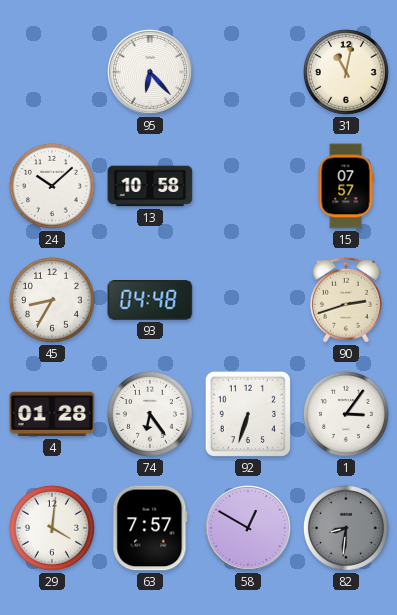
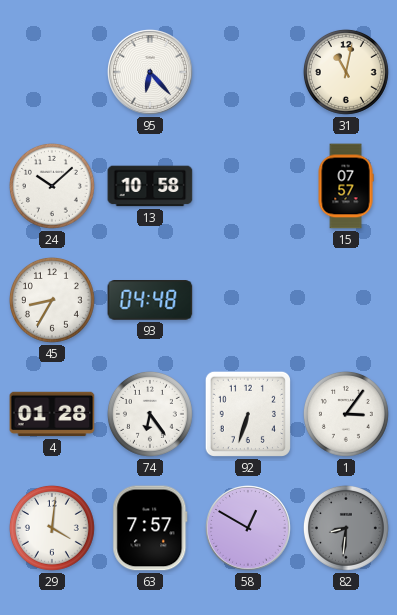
90: 2:42 -> none
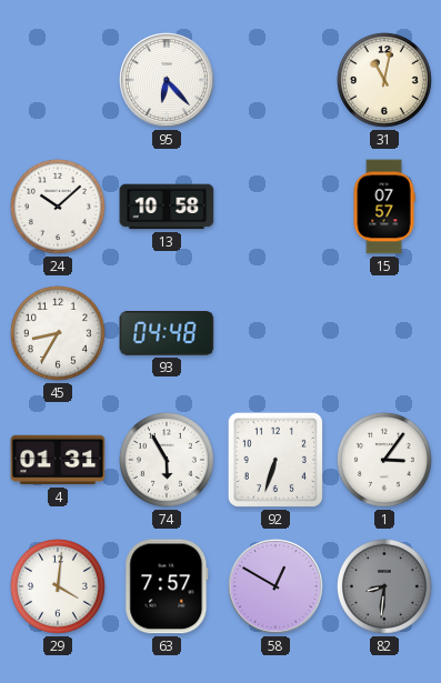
4: 01:28 -> 01:31
74: 6:24 -> 5:55
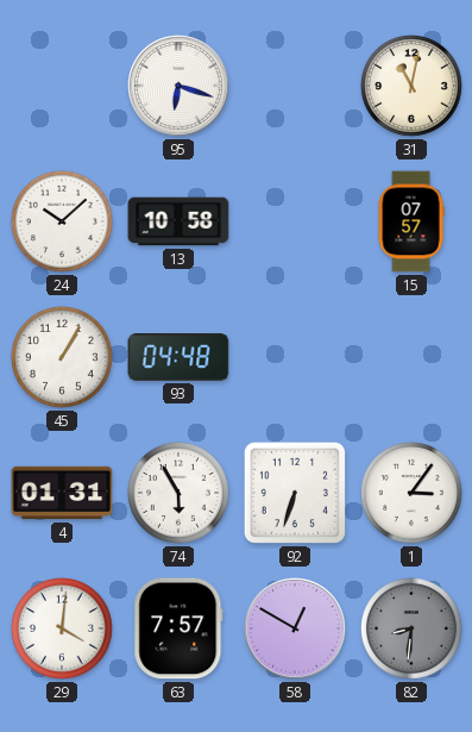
95: 6:23 -> 6:18
45: 8:35 -> 1:05
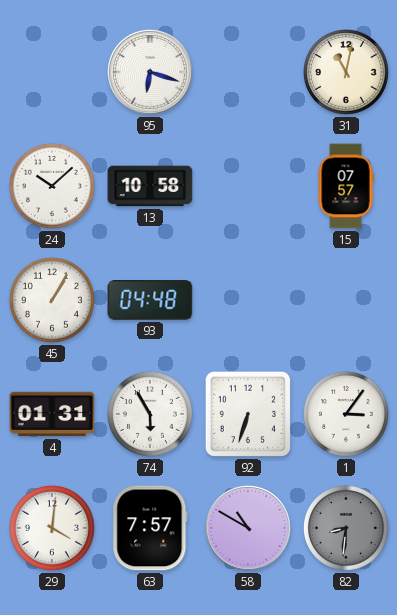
58: 12:50 -> 10:50
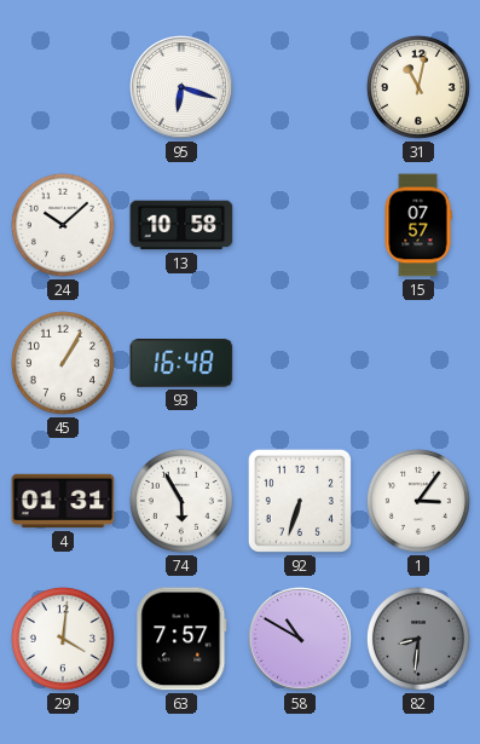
93: 04:48 -> 16:48
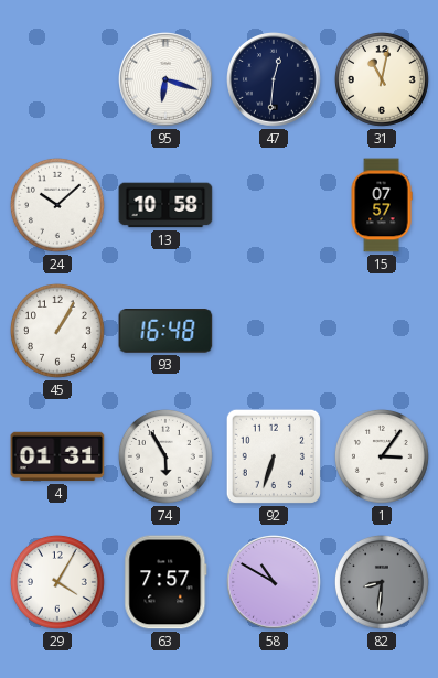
47: none -> 12:31
29: 4:01 -> 4:05
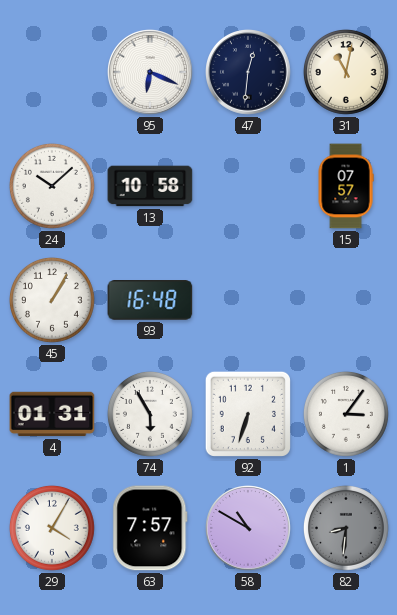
95: 6:18 -> 6:19
